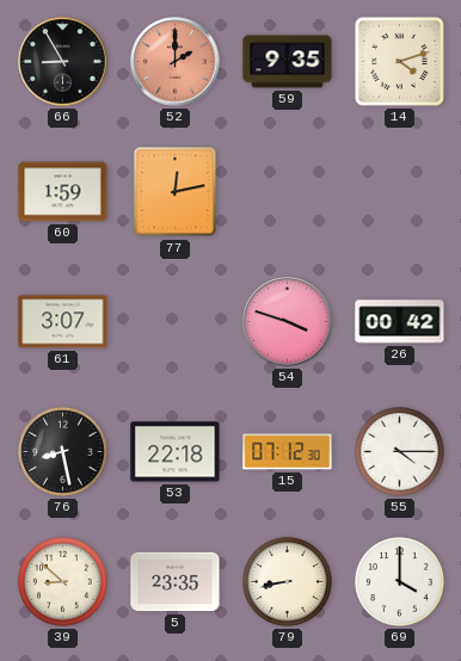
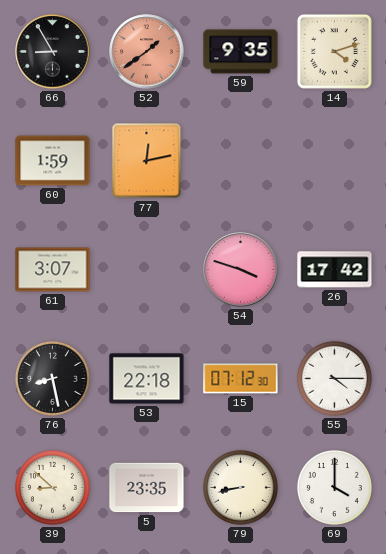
52: 2:00 -> 1:39
26: 00:42 -> 17:42
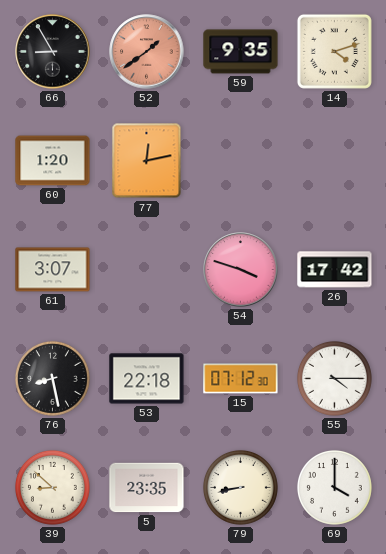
60: 1:59 -> 1:20
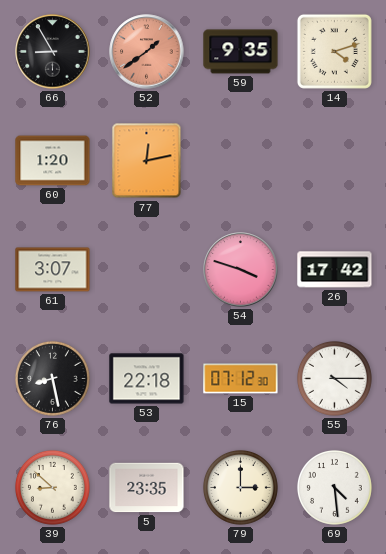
79: 8:43 -> 3:00
69: 4:00 -> 4:29
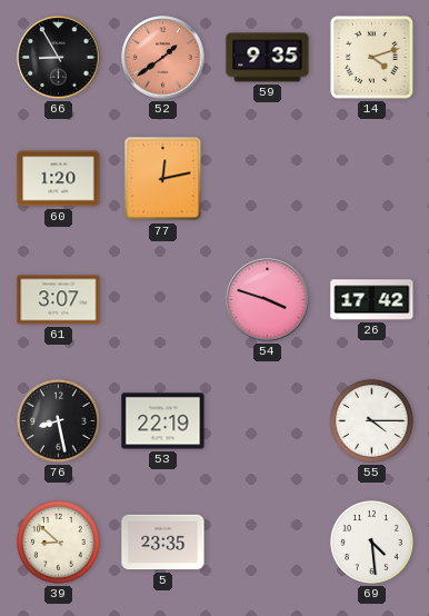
53: 22:18 -> 22:19
15: 07:12 -> none
79: 3:00 -> none
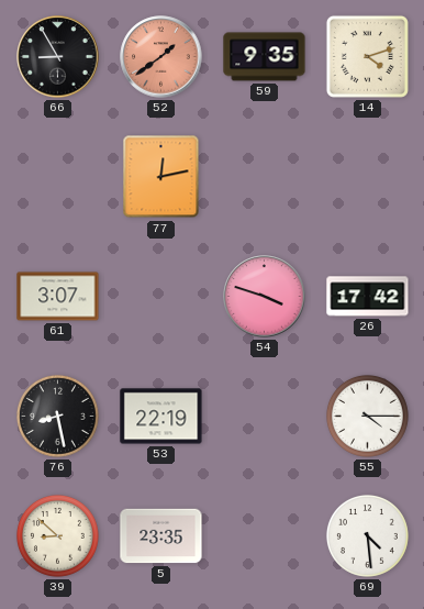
60: 1:20 -> none
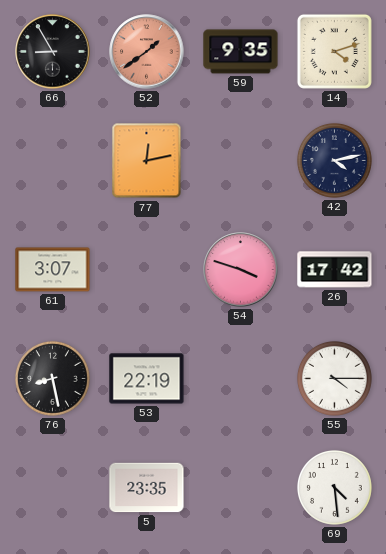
42: none -> 4:13
39: 8:52 -> none
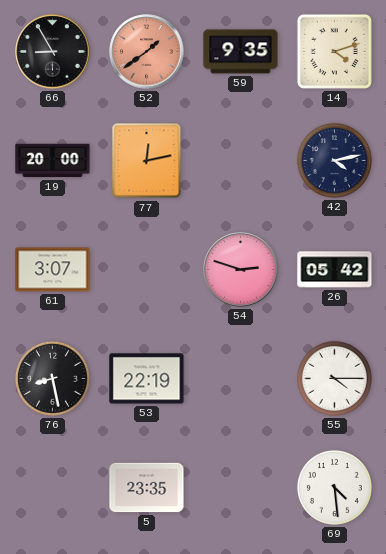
19: none -> 20:00
54: 3:48 -> 2:48
26: 17:42 -> 05:42
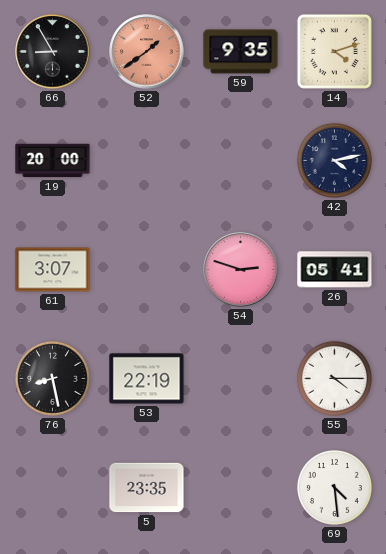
77: 12:13 -> none
26: 05:42 -> 05:41
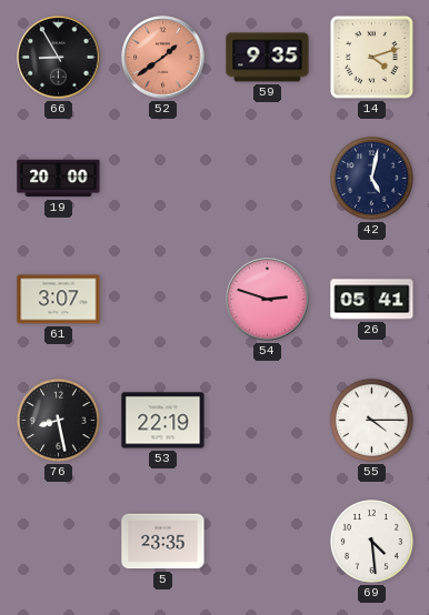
42: 4:13 -> 5:02
